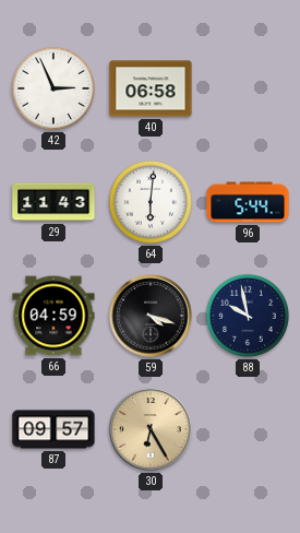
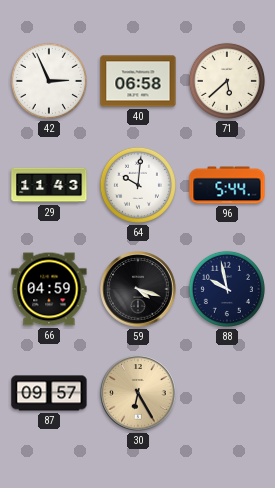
71: none -> 5:38
64: 6:01 -> 10:01
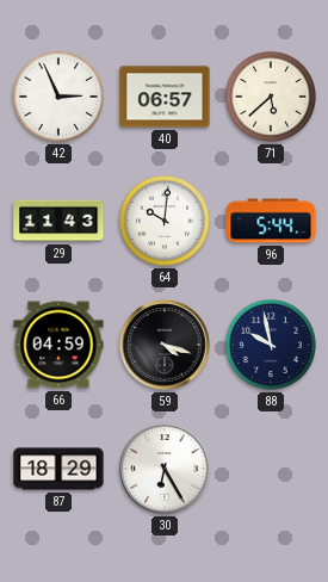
40: 06:58 -> 06:57
87: 09:57 -> 18:29
30 dial: champagne -> white
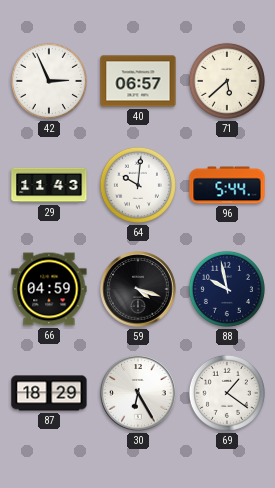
69: none -> 1:21
